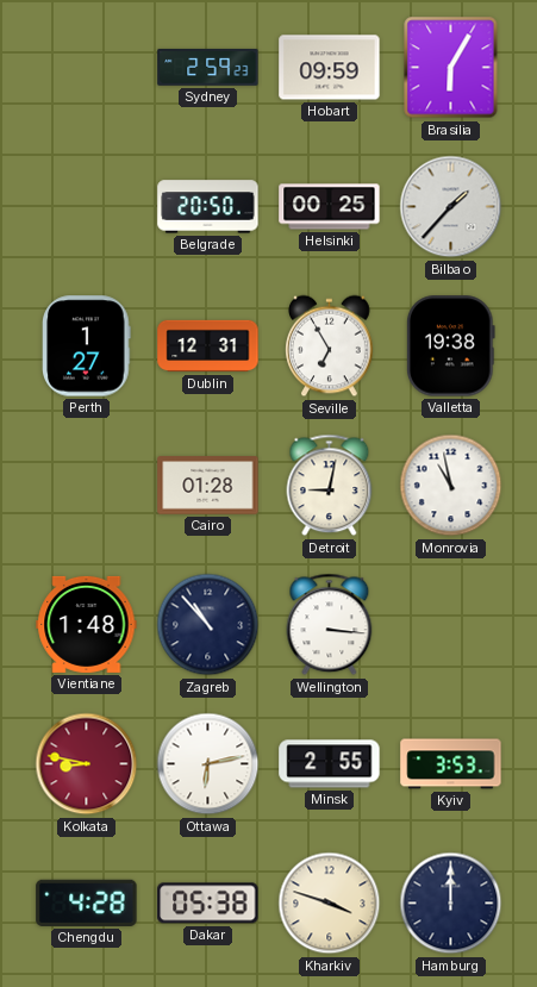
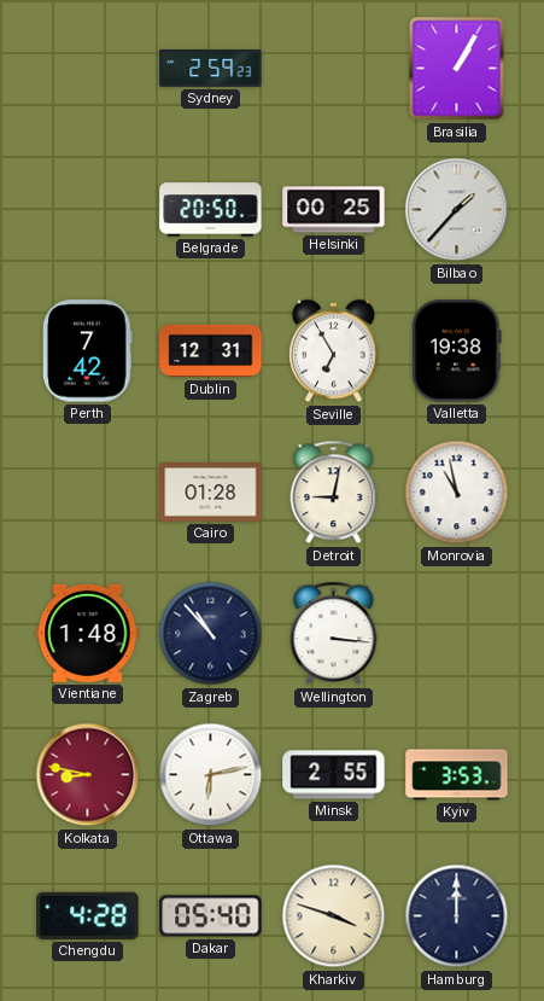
Hobart: 09:59 -> none
Brasilia: 6:05 -> 1:05
Perth: 1:27 -> 7:42
Dakar: 05:38 -> 05:40
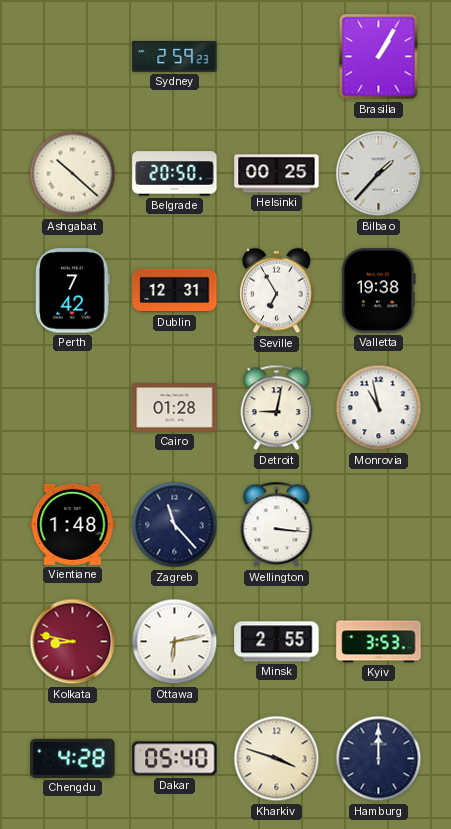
Ashgabat: none -> 10:22
Zagreb: 10:53 -> 11:23
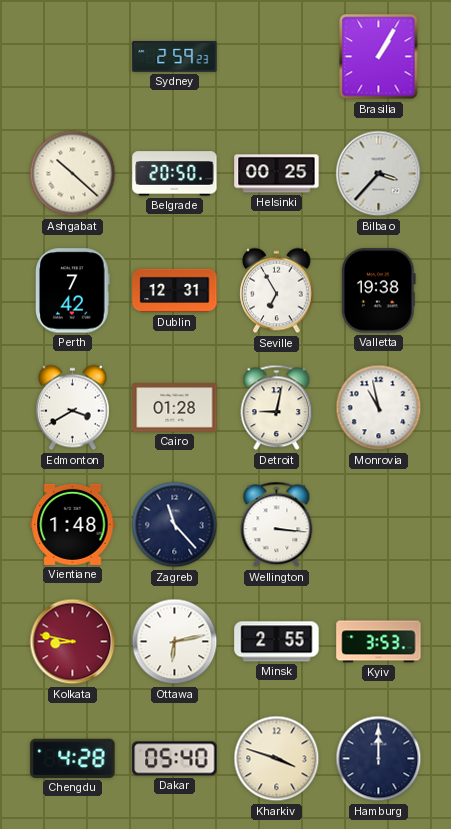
Bilbao: 1:37 -> 3:37
Edmonton: none -> 3:40
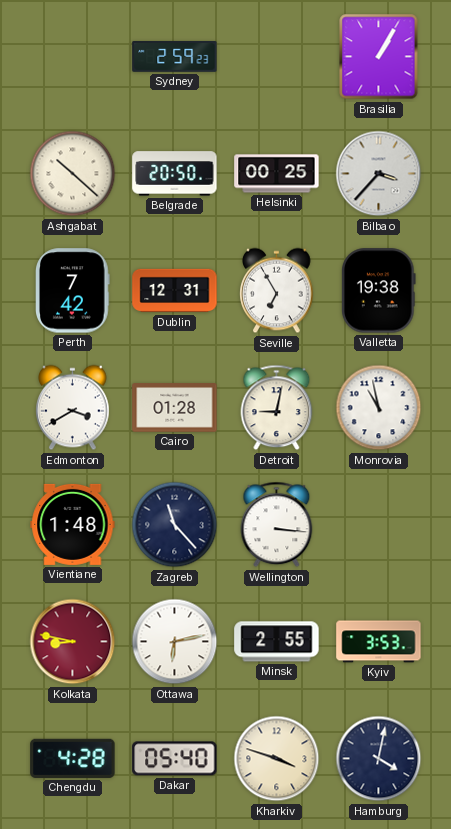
Hamburg: 12:00 -> 4:02
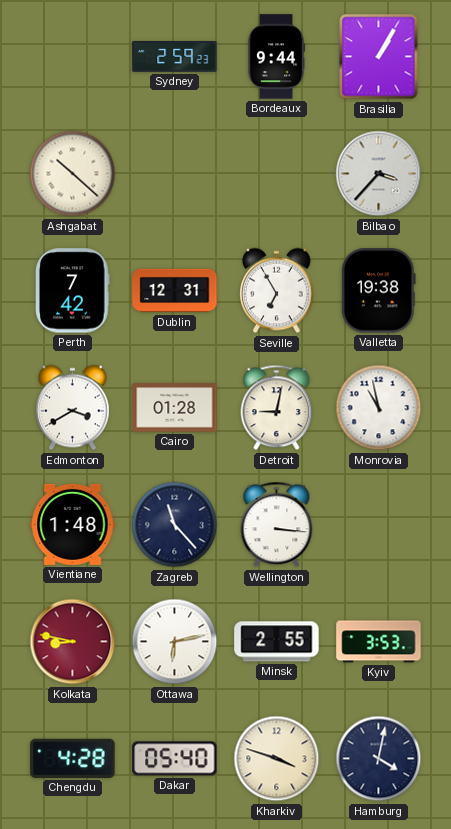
Bordeaux: none -> 9:44
Belgrade: 20:50 -> none
Helsinki: 00:25 -> none
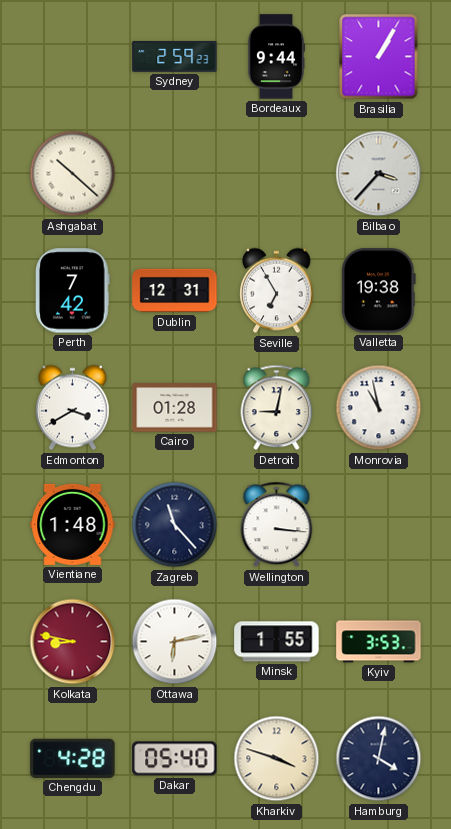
Minsk: 2:55 -> 1:55
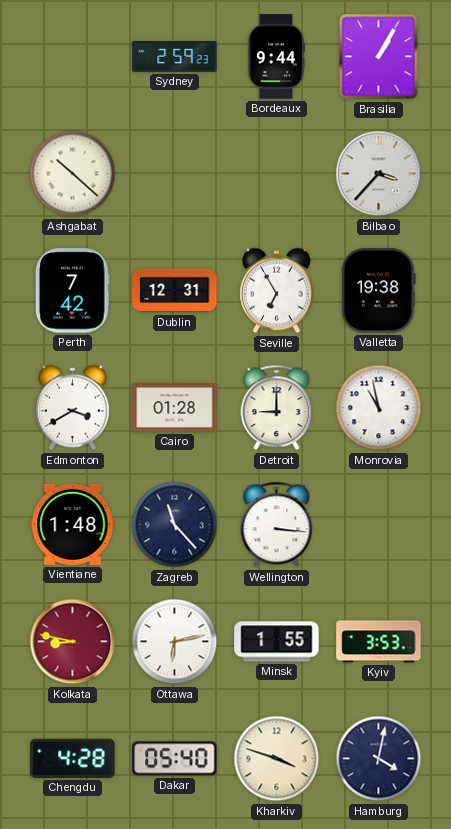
Detroit: 9:02 -> 9:00
